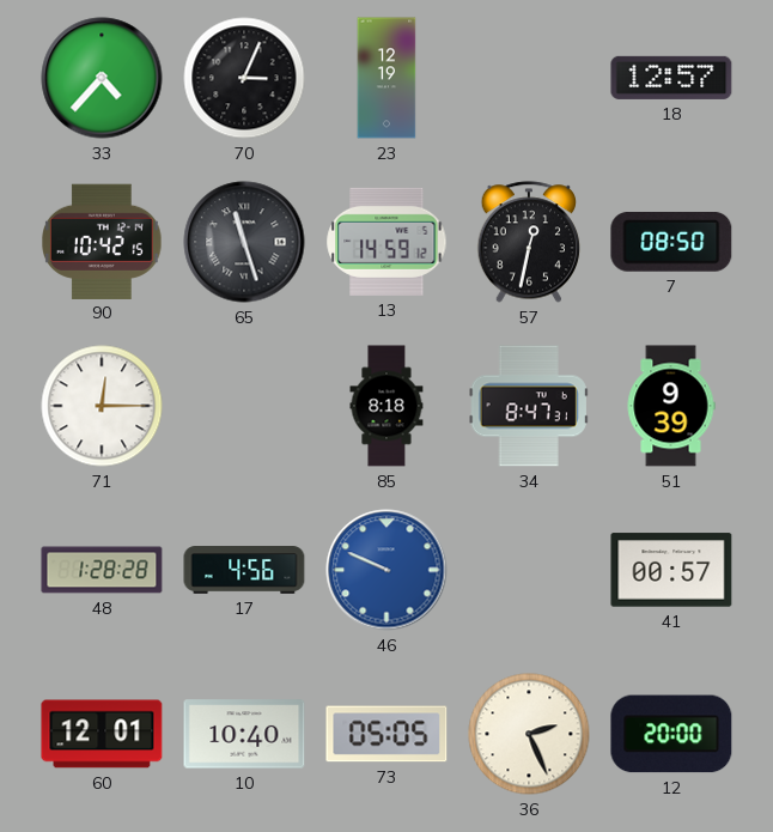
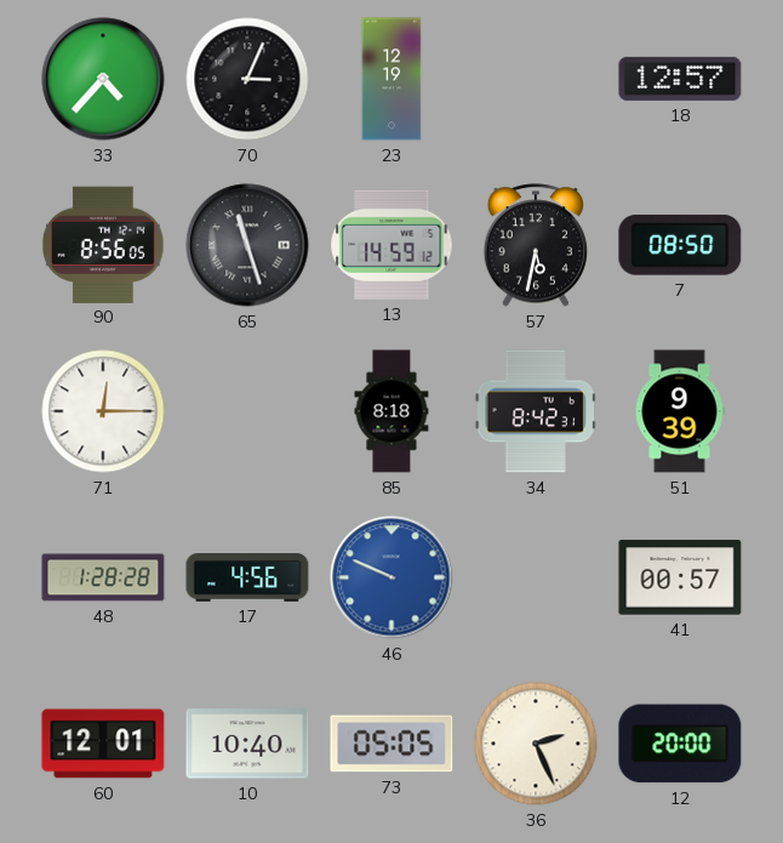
90: 10:42 -> 8:56
57: 12:32 -> 5:32
34: 8:47 -> 8:42
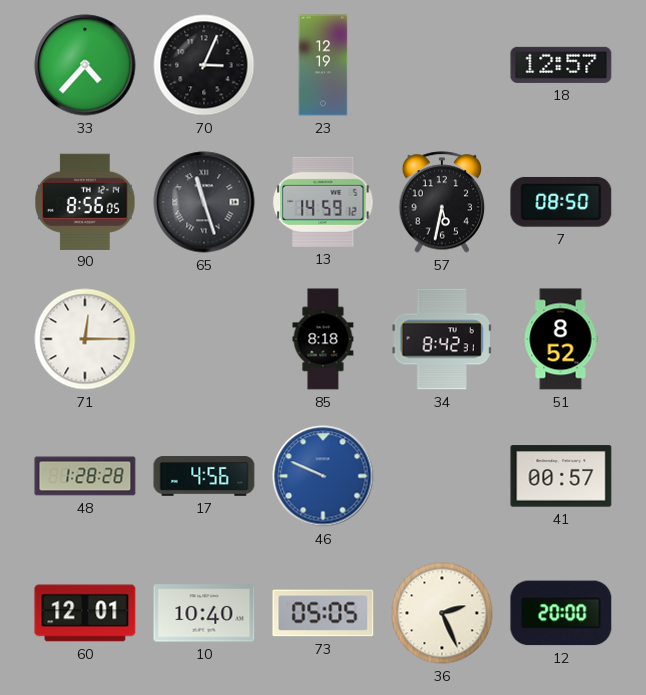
51: 9:39 -> 8:52
